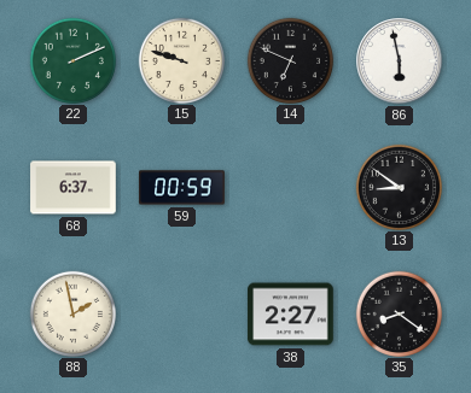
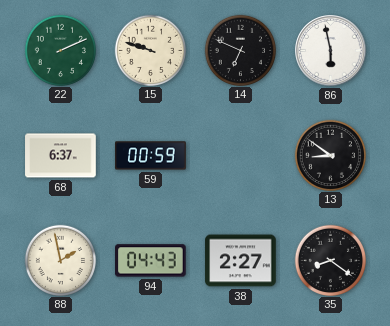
94: none -> 04:43
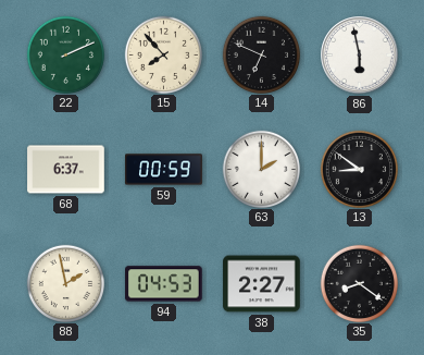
15: 9:48 -> 7:53
63: none -> 2:00
94: 04:43 -> 04:53
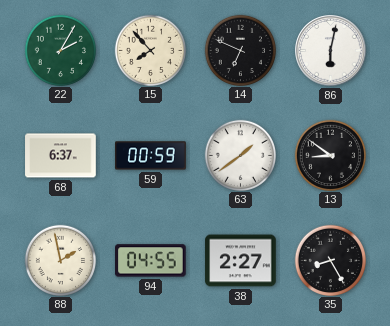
22: 2:11 -> 2:05
86: 5:58 -> 6:02
63: 2:00 -> 1:39
94: 04:53 -> 04:55
35: 8:21 -> 8:25
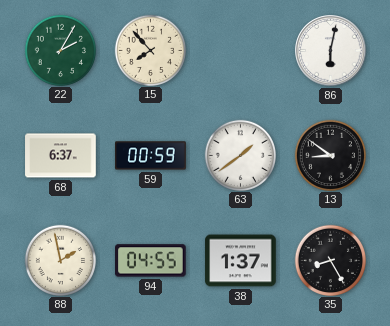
14: 6:49 -> none
38: 2:27 -> 1:37
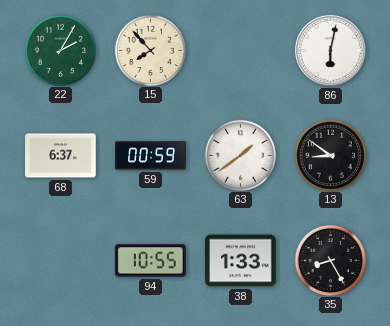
88: 1:58 -> none
94: 04:55 -> 10:55
38: 1:37 -> 1:33
